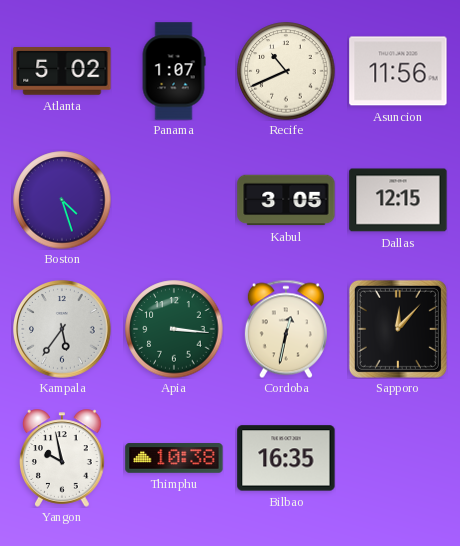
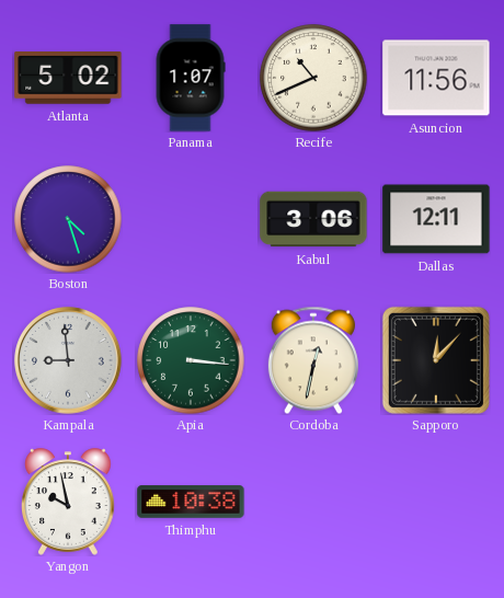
Kabul: 3:05 -> 3:06
Dallas: 12:15 -> 12:11
Kampala: 5:36 -> 8:59
Bilbao: 16:35 -> none
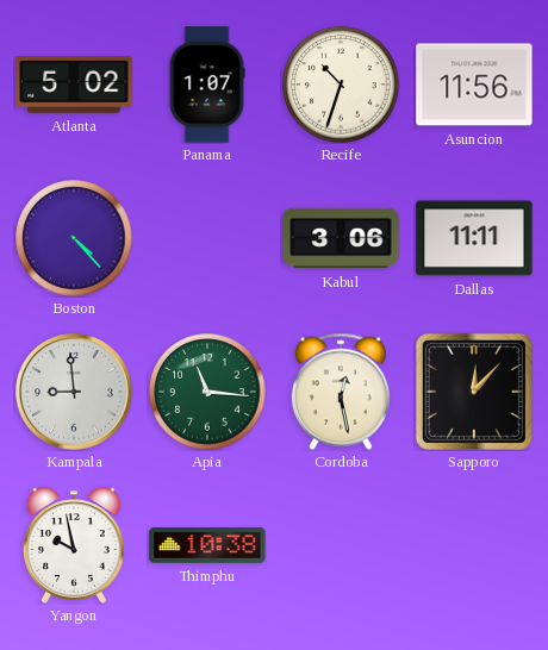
Recife: 10:41 -> 10:33
Boston: 4:27 -> 4:23
Dallas: 12:11 -> 11:11
Apia: 3:16 -> 11:16
Cordoba: 12:32 -> 12:28
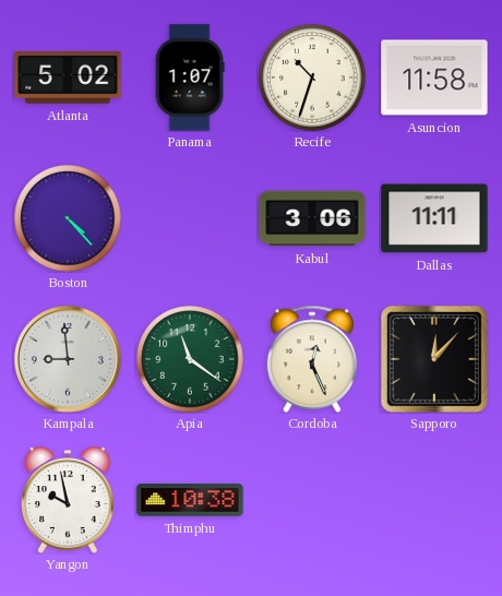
Asuncion: 11:56 -> 11:58
Apia: 11:16 -> 11:21
Cordoba: 12:28 -> 12:26
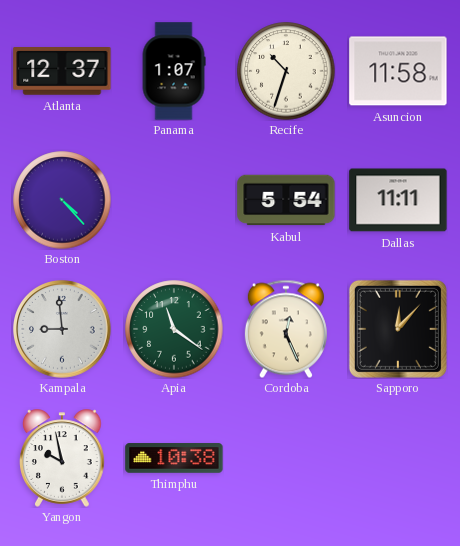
Atlanta: 5:02 -> 12:37
Kabul: 3:06 -> 5:54
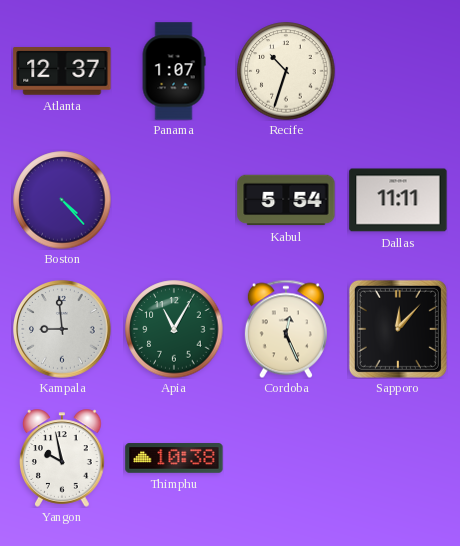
Asuncion: 11:58 -> none
Apia: 11:21 -> 11:05
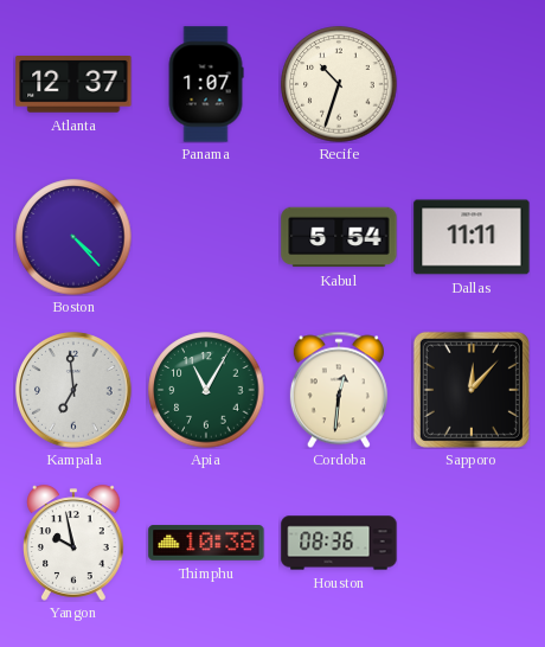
Kampala: 8:59 -> 6:59
Cordoba: 12:26 -> 12:31
Houston: none -> 08:36
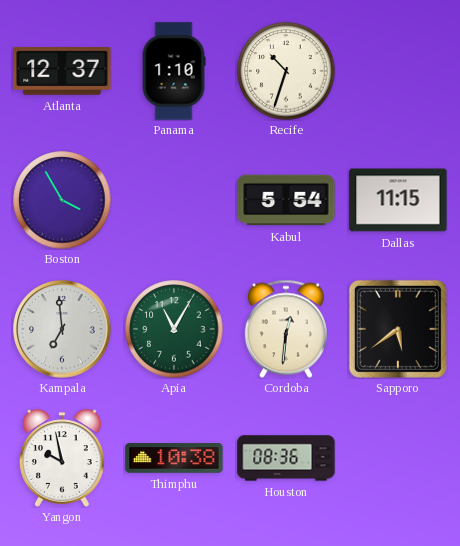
Panama: 1:07 -> 1:10
Boston: 4:23 -> 3:55
Dallas: 11:11 -> 11:15
Sapporo: 12:07 -> 5:39
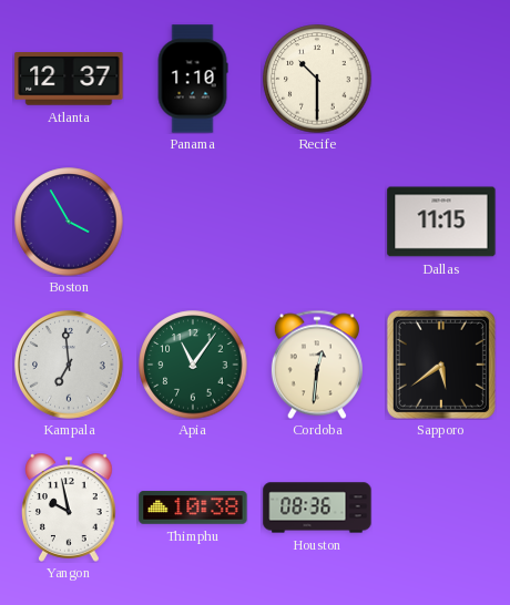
Recife: 10:33 -> 10:30
Kabul: 5:54 -> none
Apia: 11:05 -> 11:06
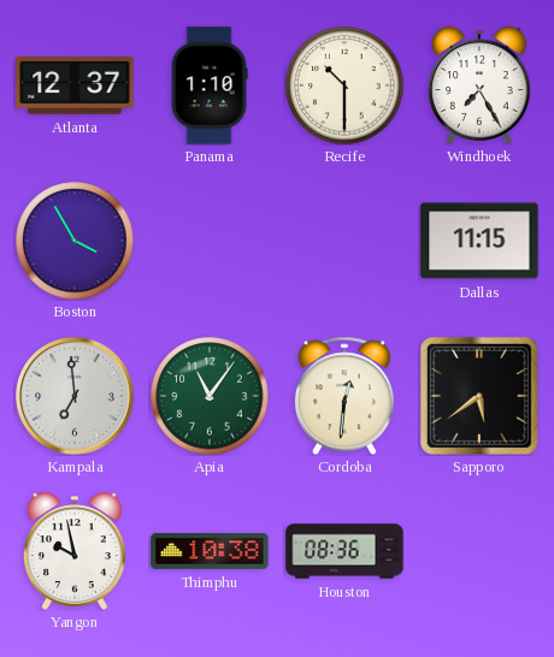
Windhoek: none -> 7:25
